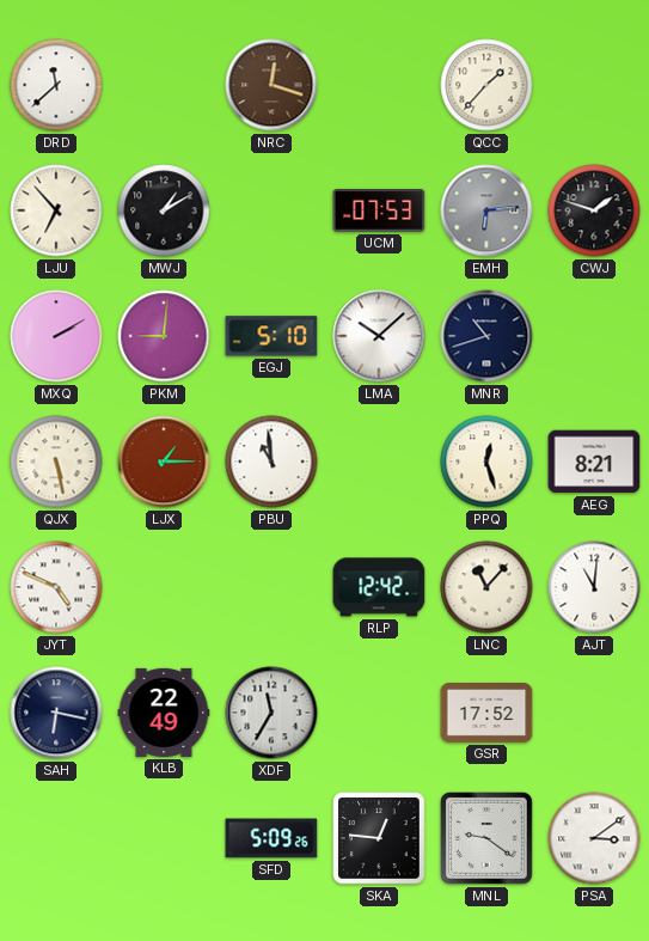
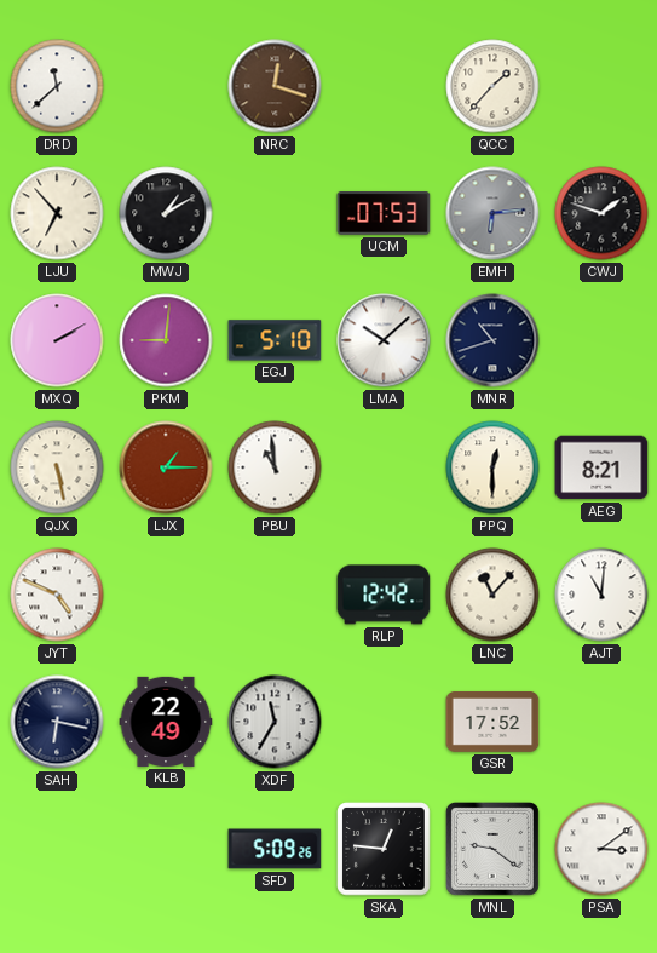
PPQ: 12:27 -> 12:30
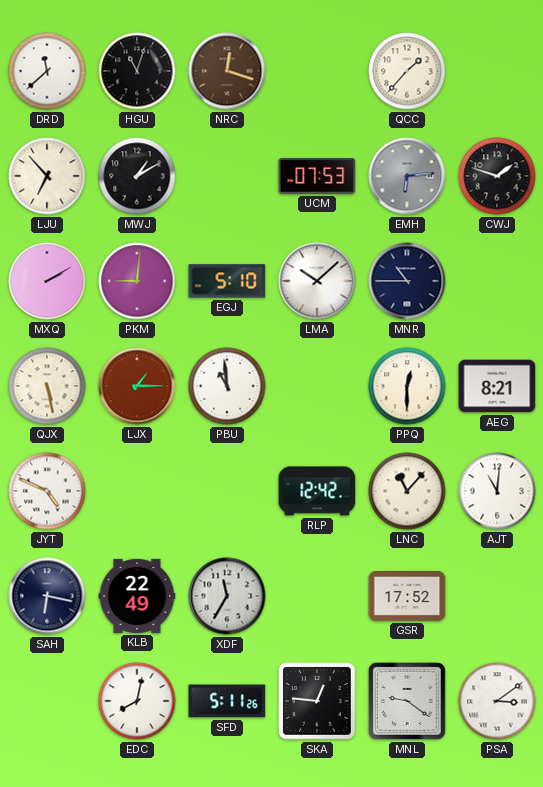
HGU: none -> 11:03
MNR: 10:42 -> 10:45
EDC: none -> 8:02
SFD: 5:09 -> 5:11
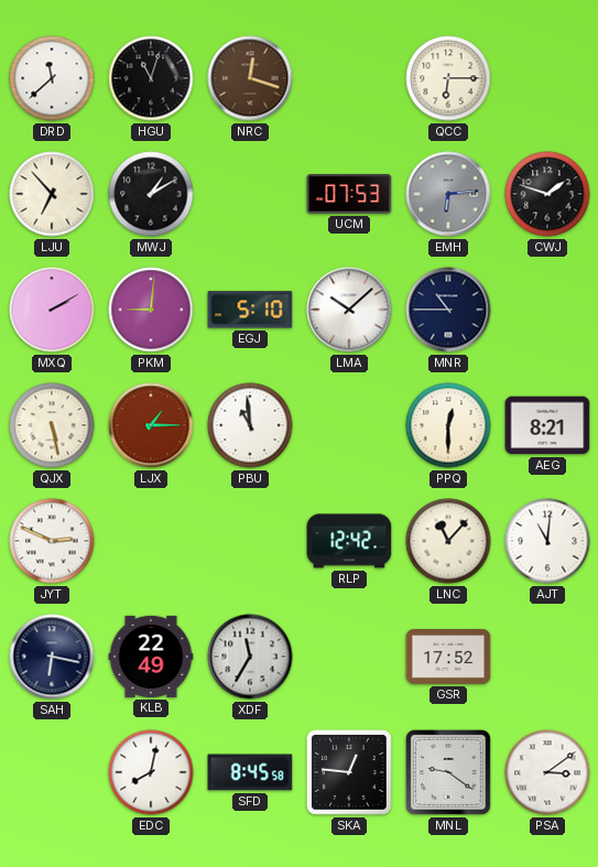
QCC: 1:37 -> 6:15
JYT: 4:49 -> 2:49
SFD: 5:11 -> 8:45
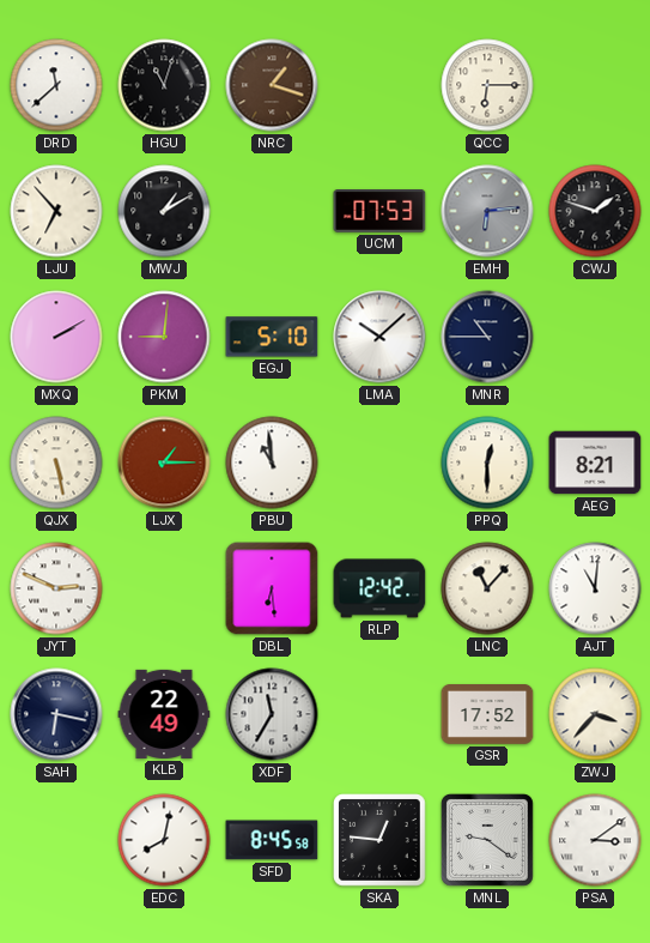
NRC: 12:18 -> 1:18
DBL: none -> 6:29
ZWJ: none -> 3:37
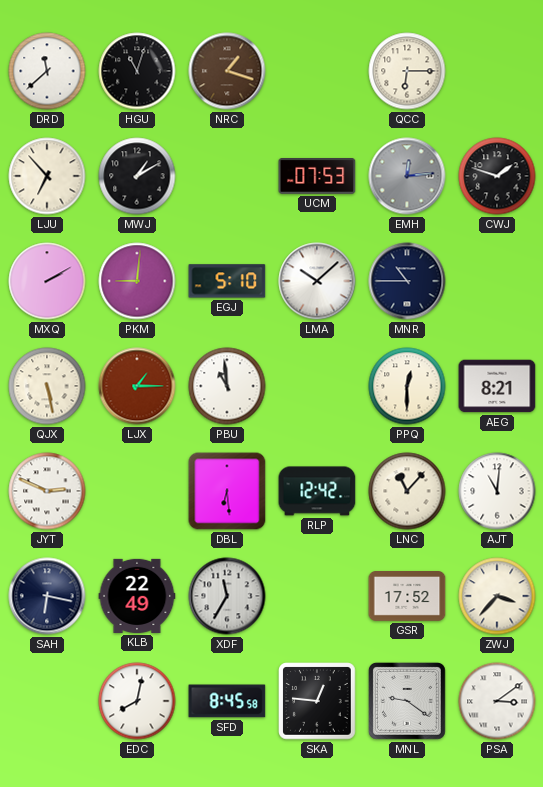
EMH: 6:14 -> 12:14
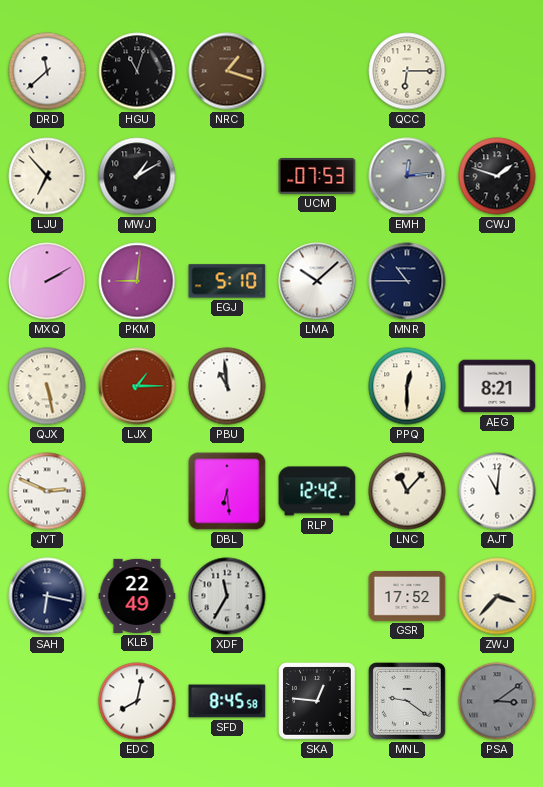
PSA dial: white -> grey
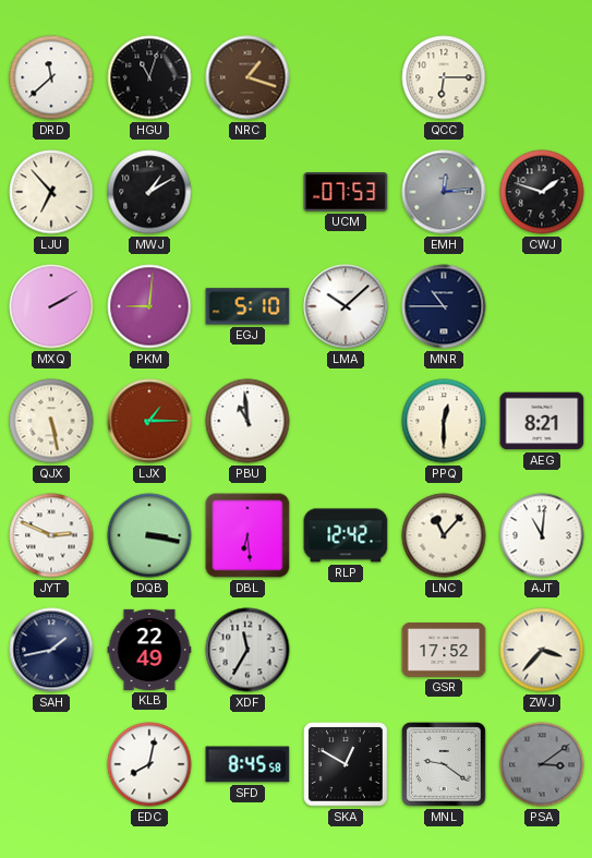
DQB: none -> 3:17
SAH: 6:17 -> 1:43
SKA: 12:46 -> 12:50
